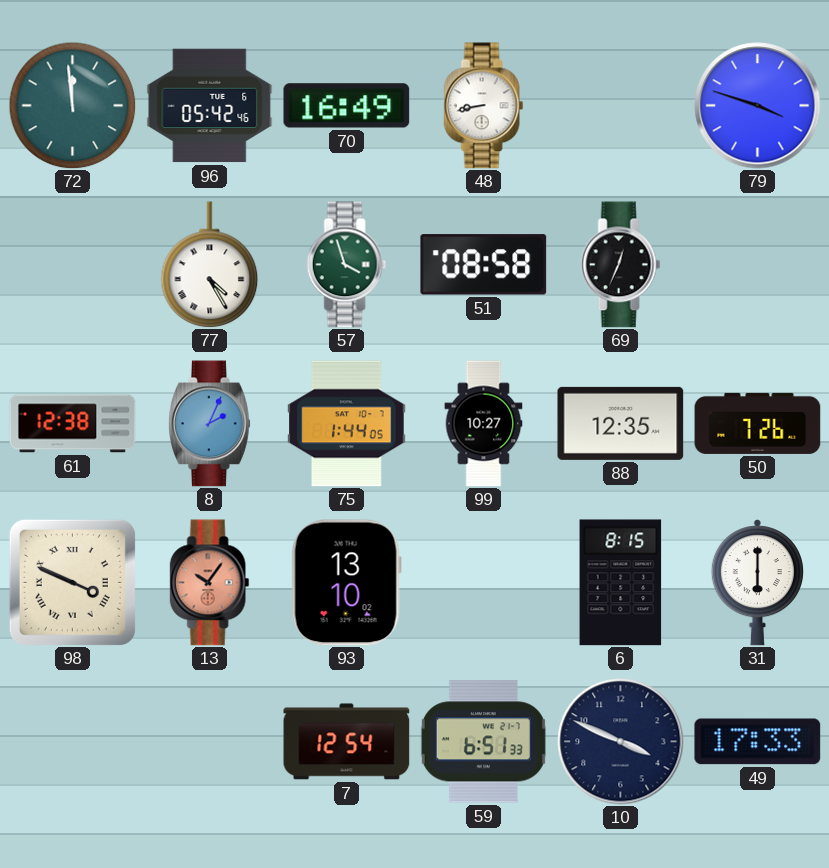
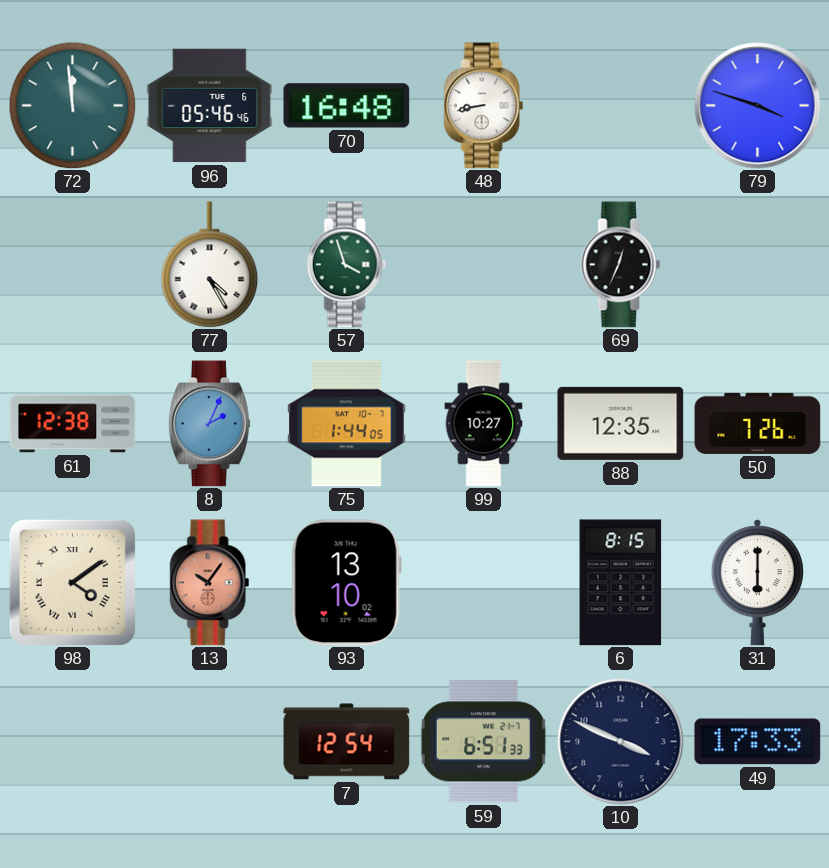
96: 05:42 -> 05:46
70: 16:49 -> 16:48
51: 08:58 -> none
98: 3:49 -> 4:09
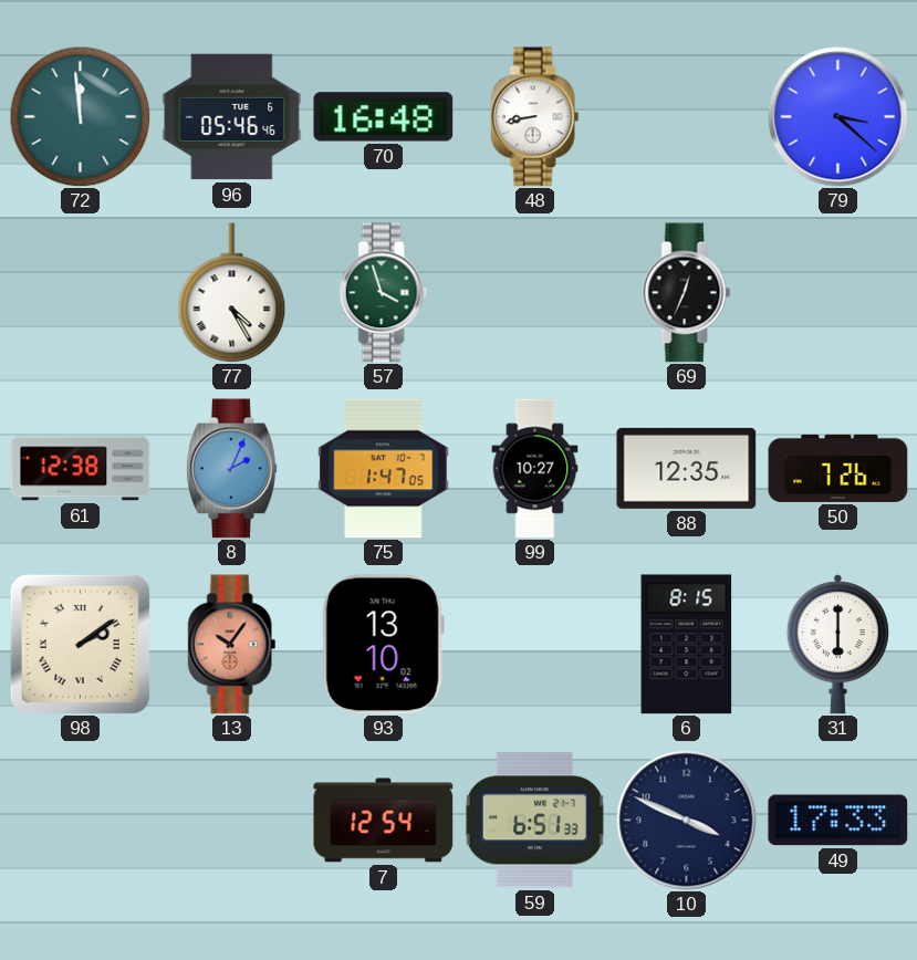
79: 3:48 -> 3:22
75: 1:44 -> 1:47
98: 4:09 -> 2:09
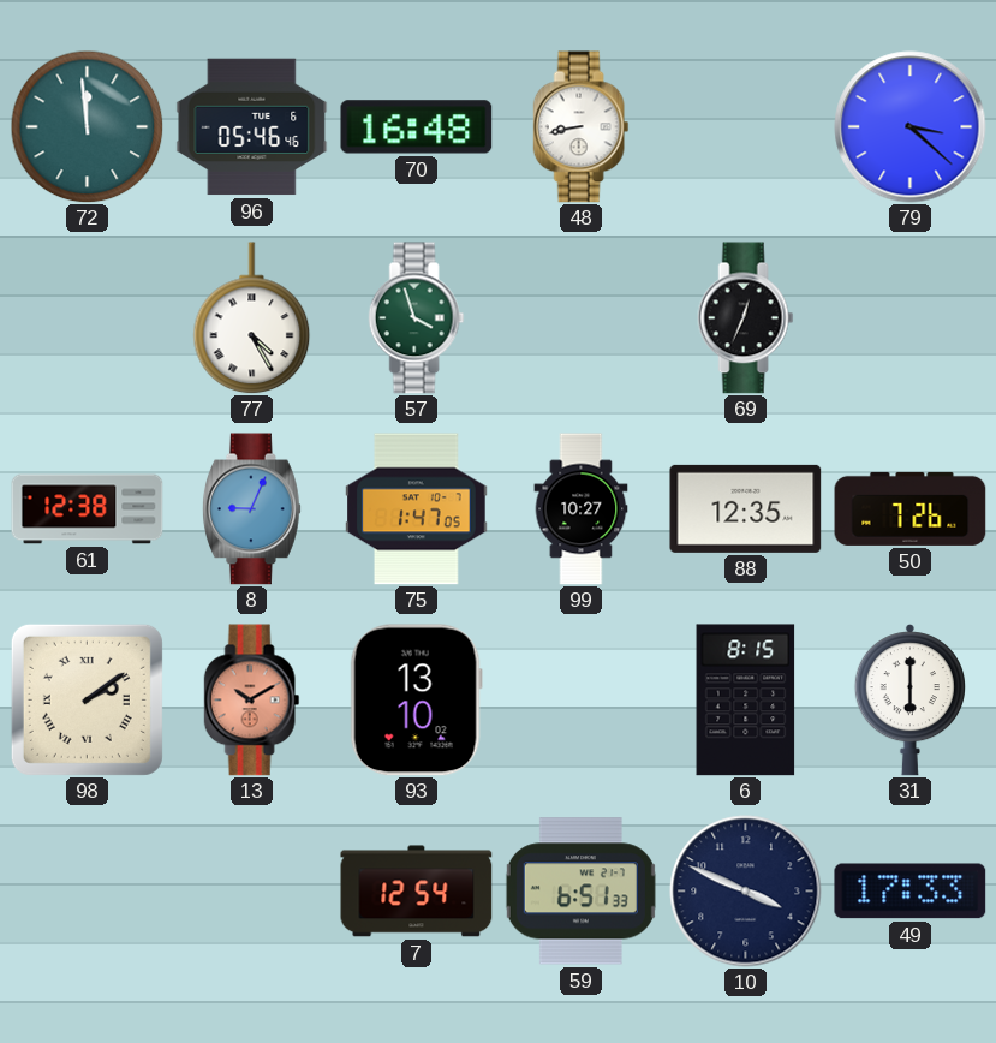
8: 2:04 -> 9:04
13: 10:06 -> 10:10
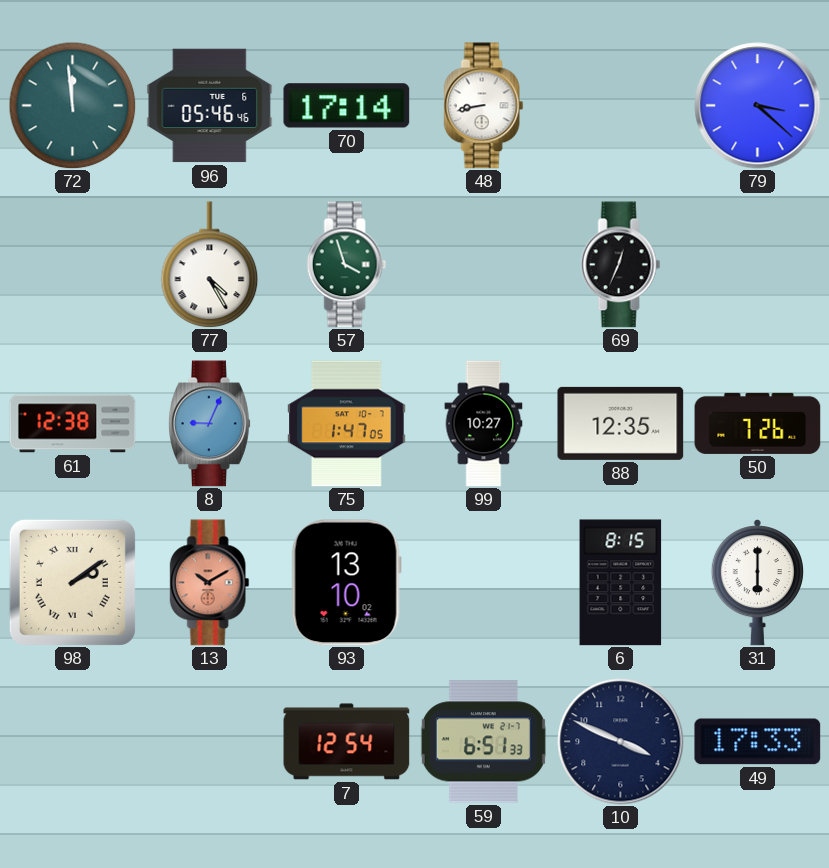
70: 16:48 -> 17:14
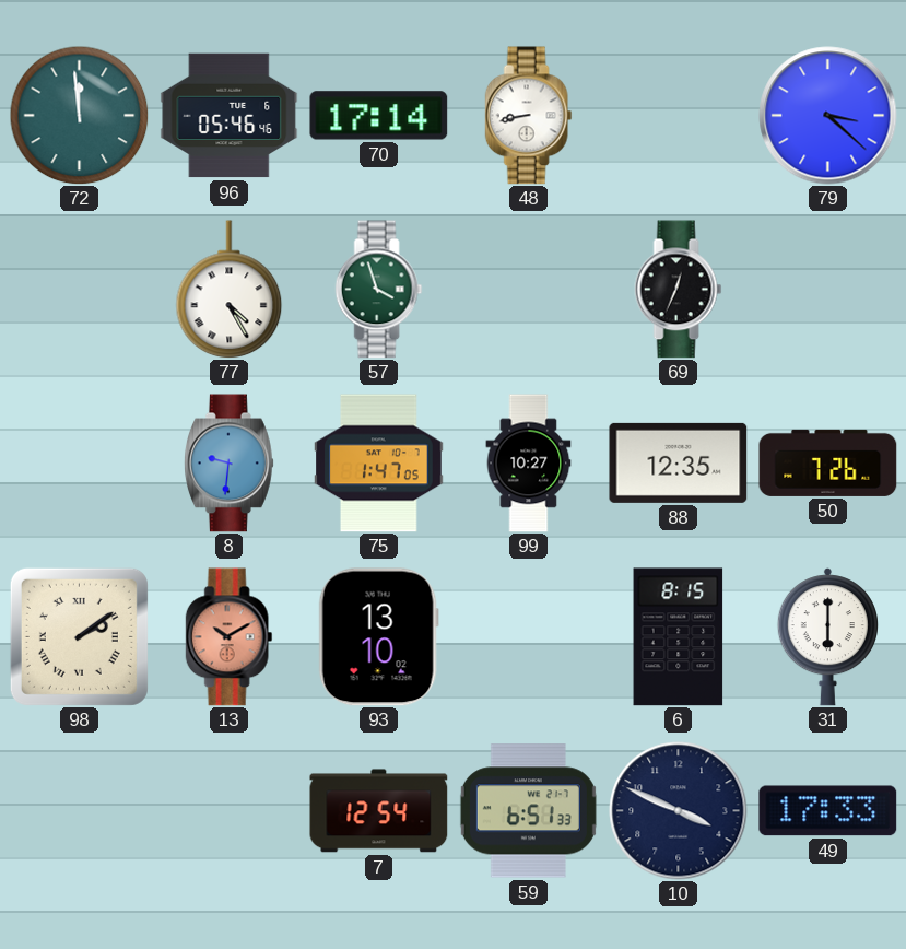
61: 12:38 -> none
8: 9:04 -> 9:31
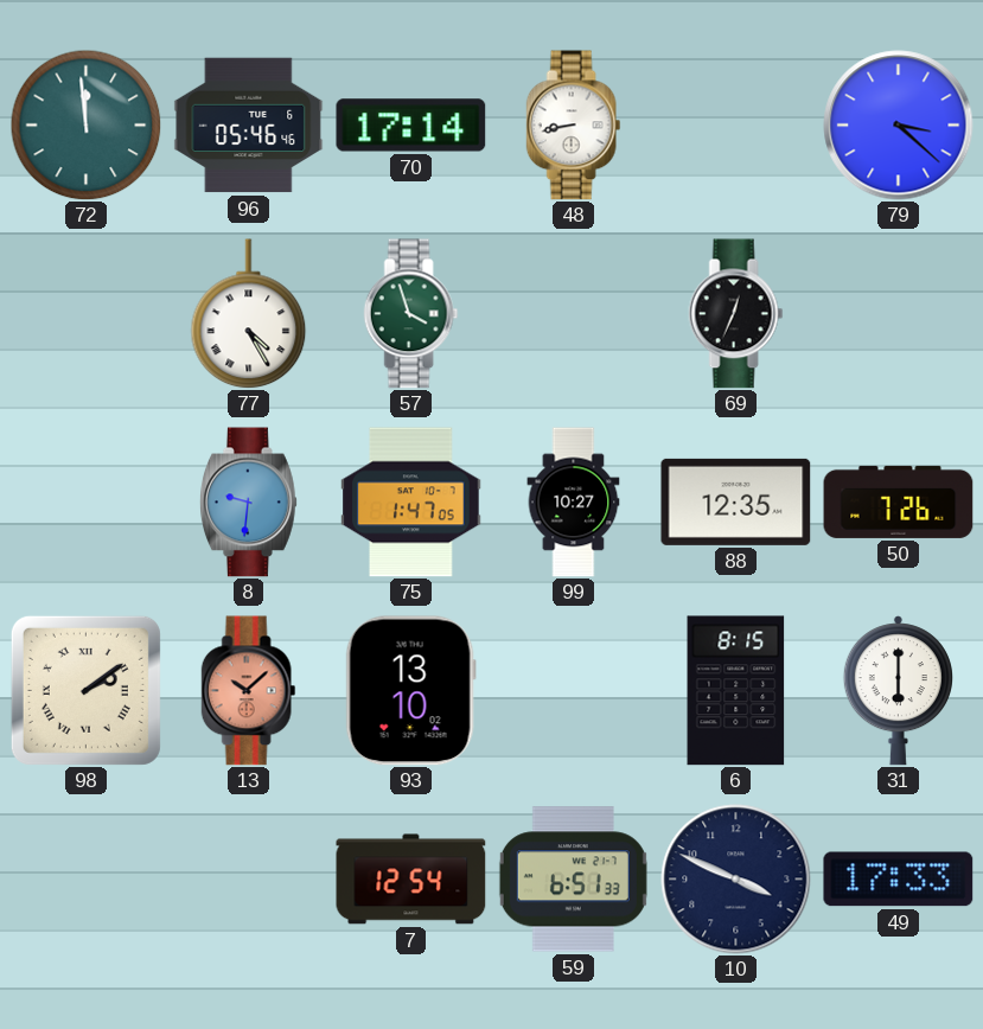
13: 10:10 -> 10:08
